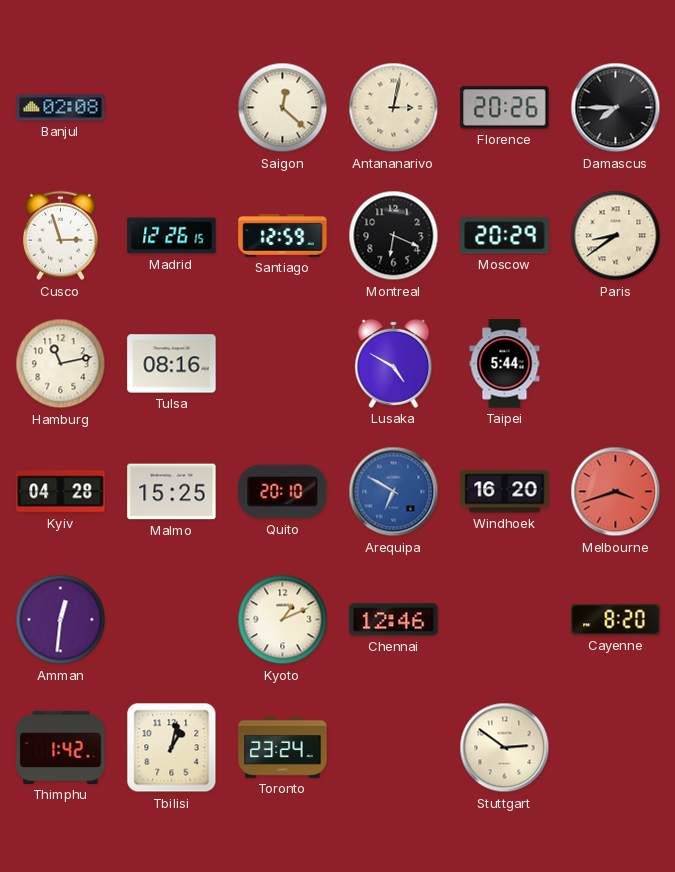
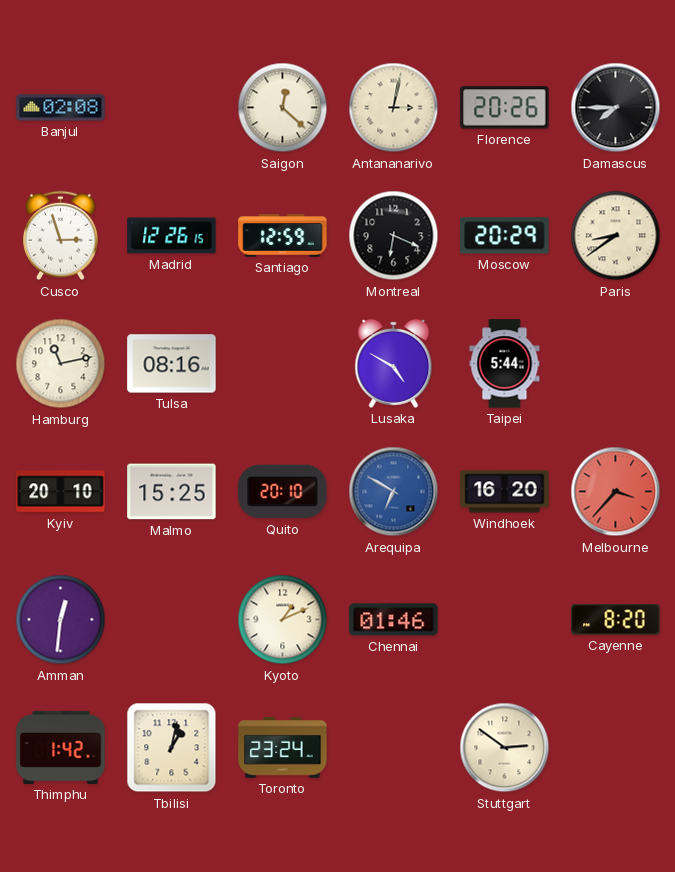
Kyiv: 04:28 -> 20:10
Melbourne: 3:42 -> 3:37
Chennai: 12:46 -> 01:46
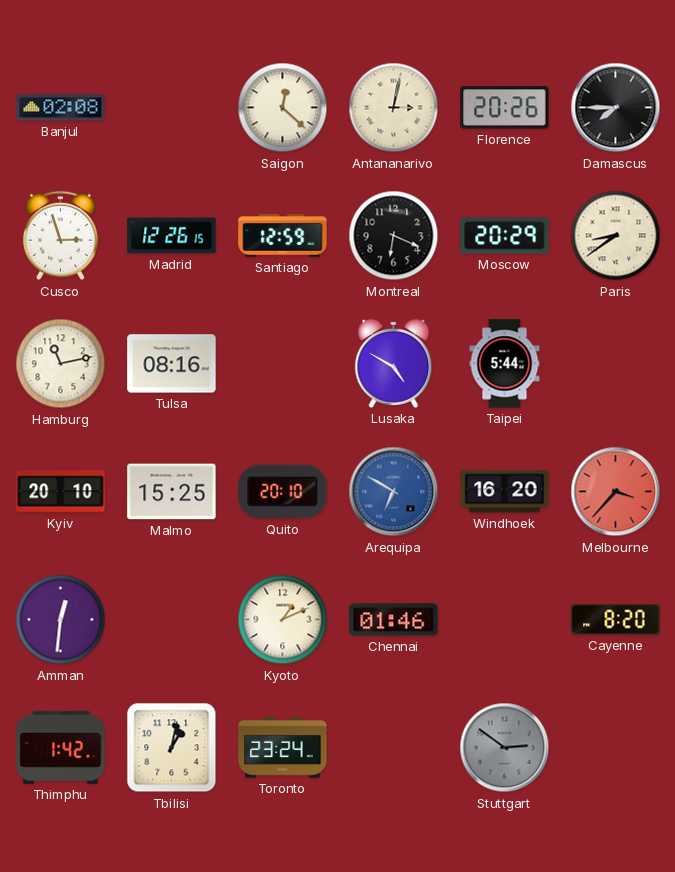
Stuttgart dial: cream -> grey
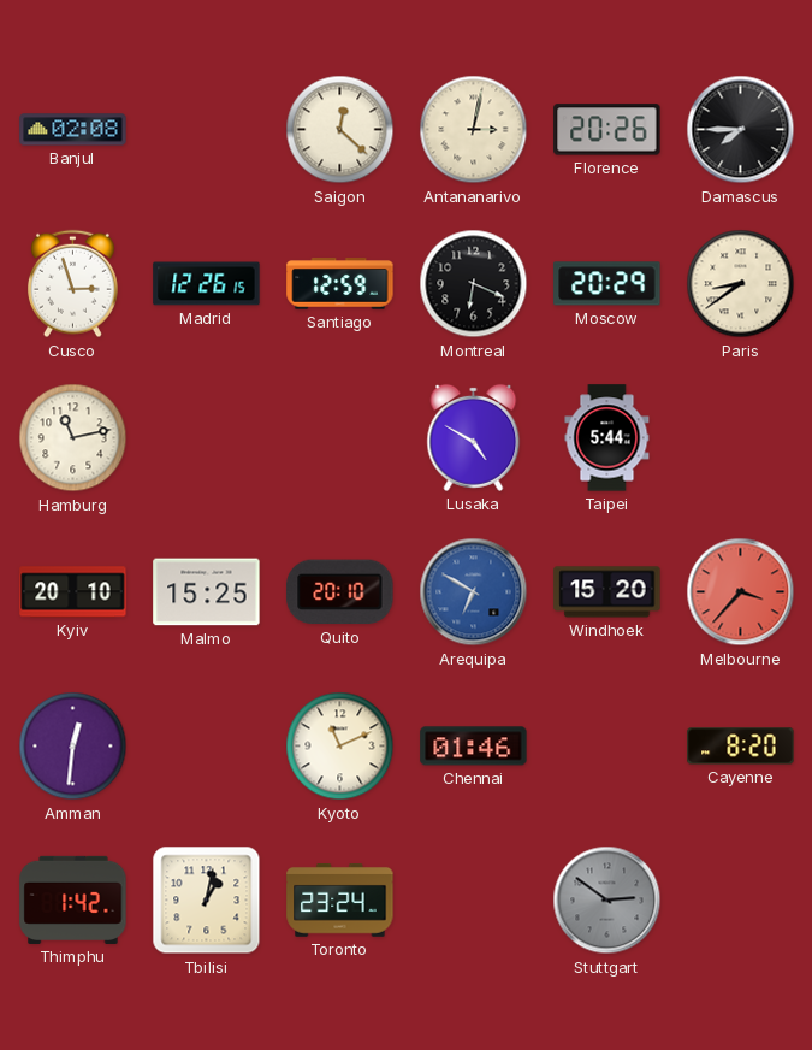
Tulsa: 08:16 -> none
Windhoek: 16:20 -> 15:20
Kyoto: 1:11 -> 11:11
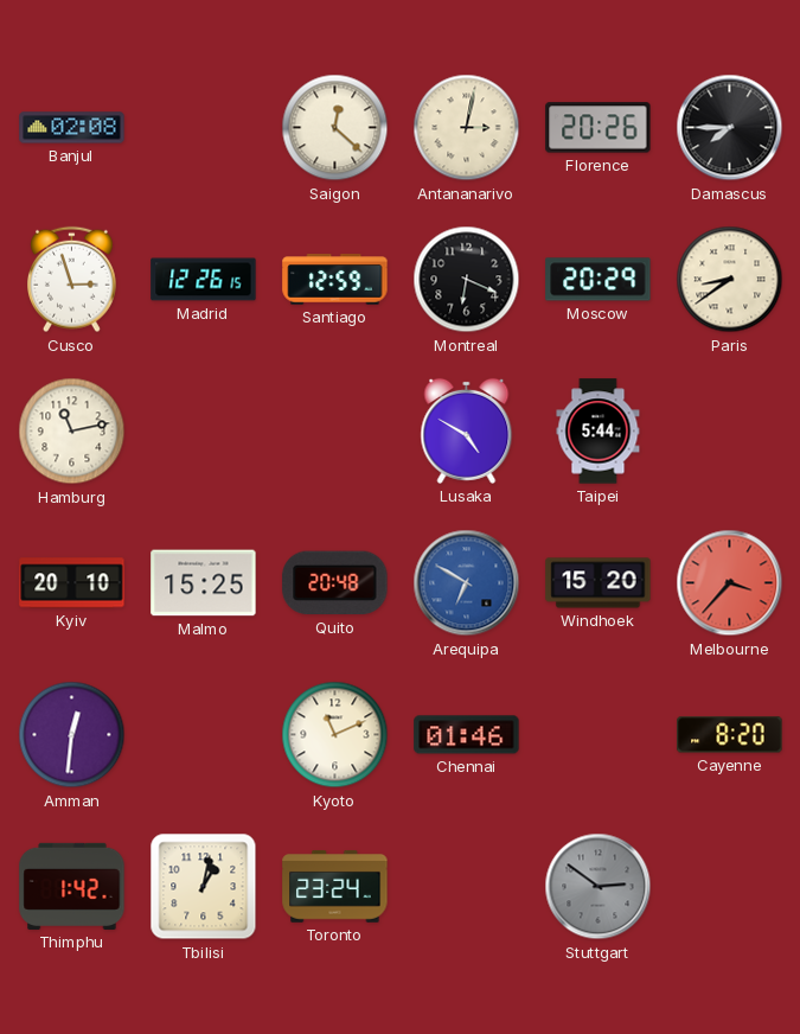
Quito: 20:10 -> 20:48
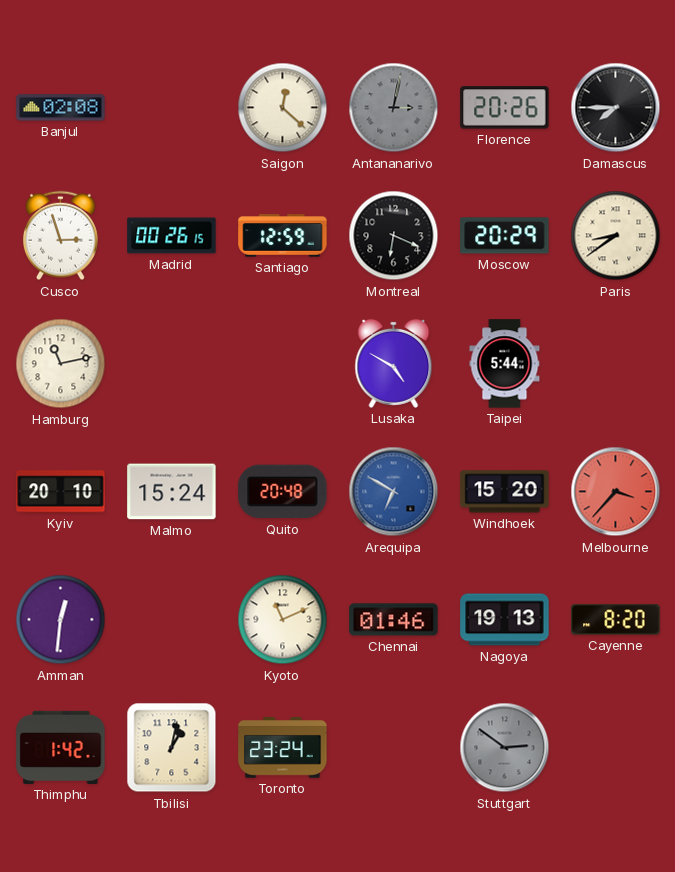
Antananarivo dial: cream -> grey
Madrid: 12:26 -> 00:26
Malmo: 15:25 -> 15:24
Nagoya: none -> 19:13
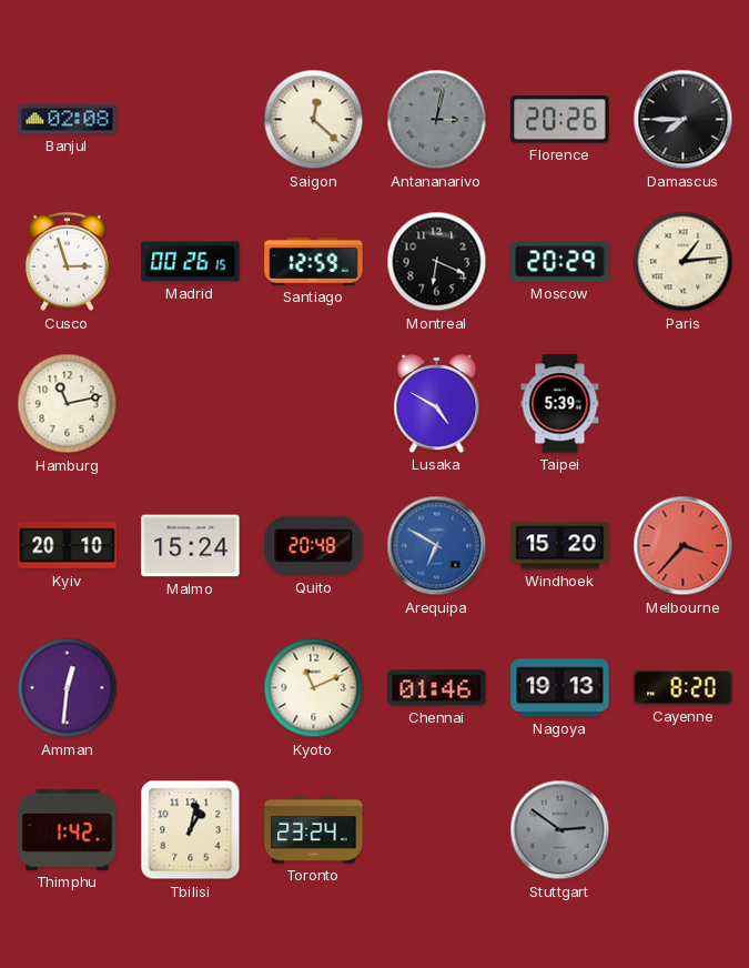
Paris: 8:39 -> 1:14
Taipei: 5:44 -> 5:39
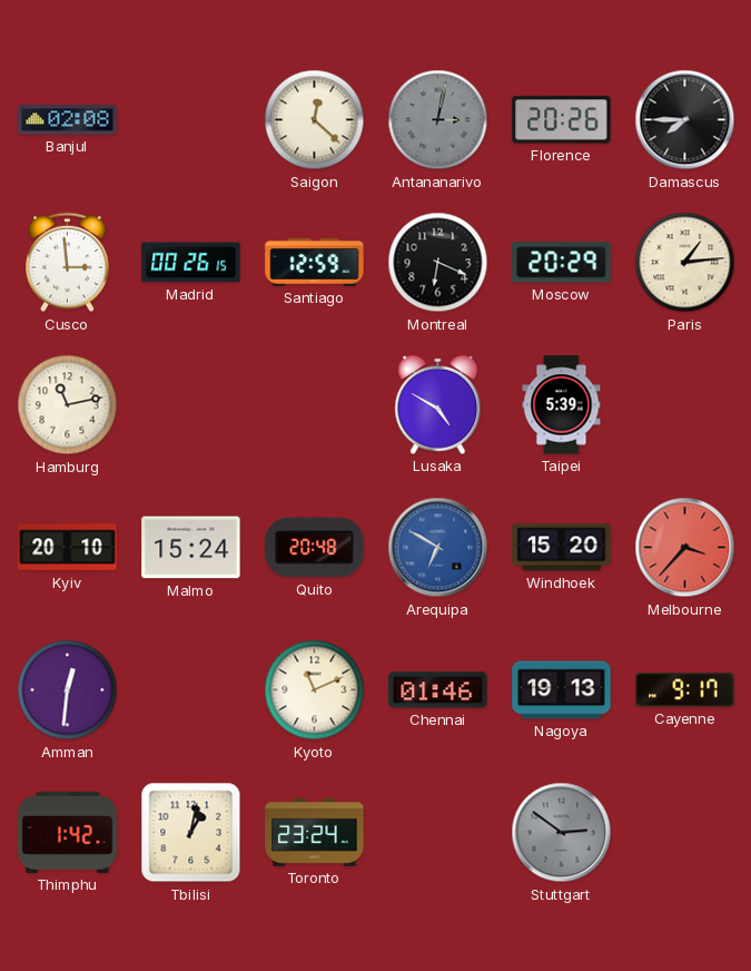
Cusco: 2:57 -> 2:59
Cayenne: 8:20 -> 9:17
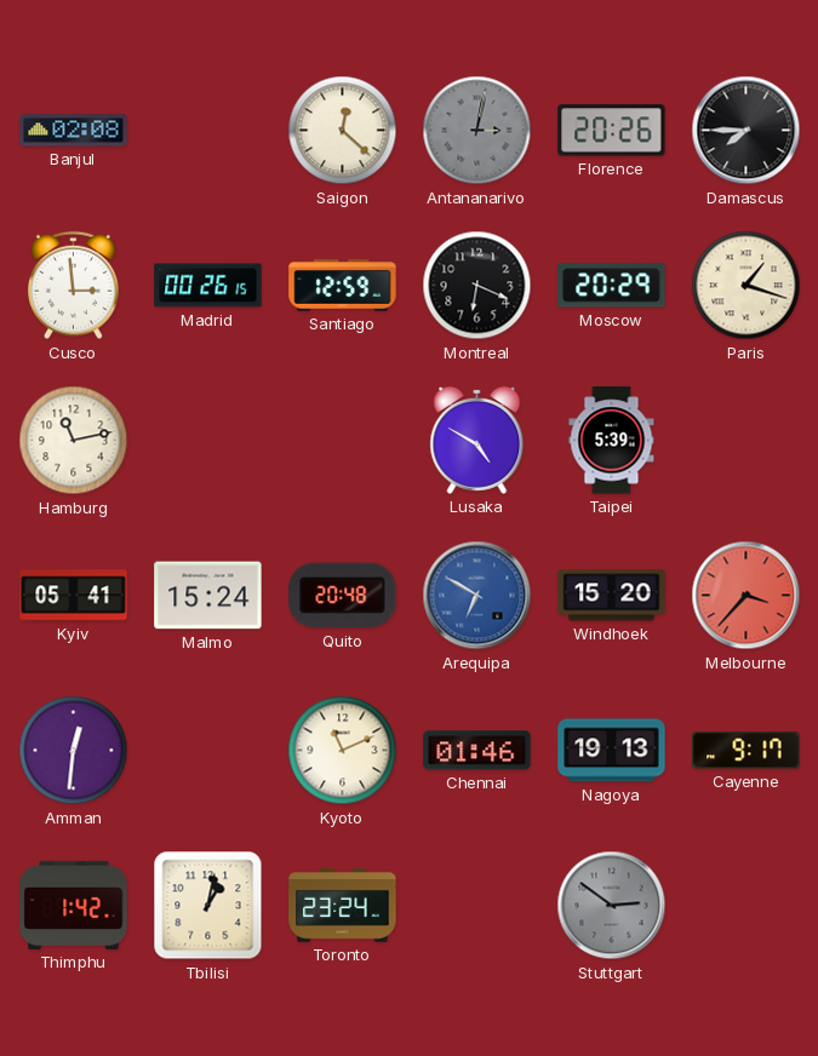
Paris: 1:14 -> 1:18
Kyiv: 20:10 -> 05:41
